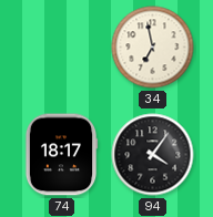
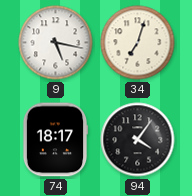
9: none -> 5:17
34: 6:58 -> 7:03
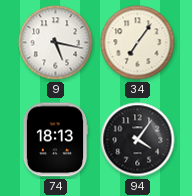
34: 7:03 -> 7:06
74: 18:17 -> 18:13
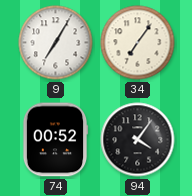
9: 5:17 -> 7:05
74: 18:13 -> 00:52
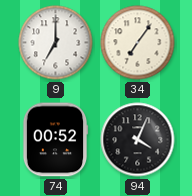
9: 7:05 -> 7:00
94: 4:06 -> 4:04
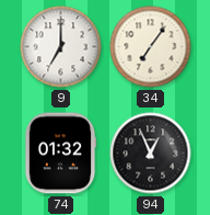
74: 00:52 -> 01:32
94: 4:04 -> 12:56
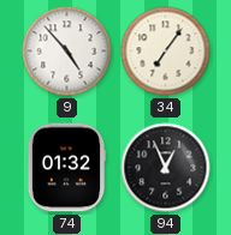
9: 7:00 -> 4:53
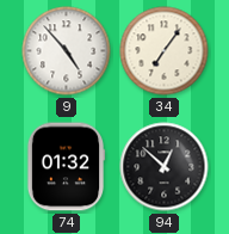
94: 12:56 -> 12:52
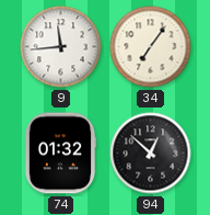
9: 4:53 -> 11:44
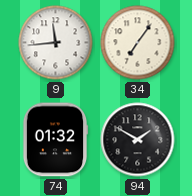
94: 12:52 -> 1:50
